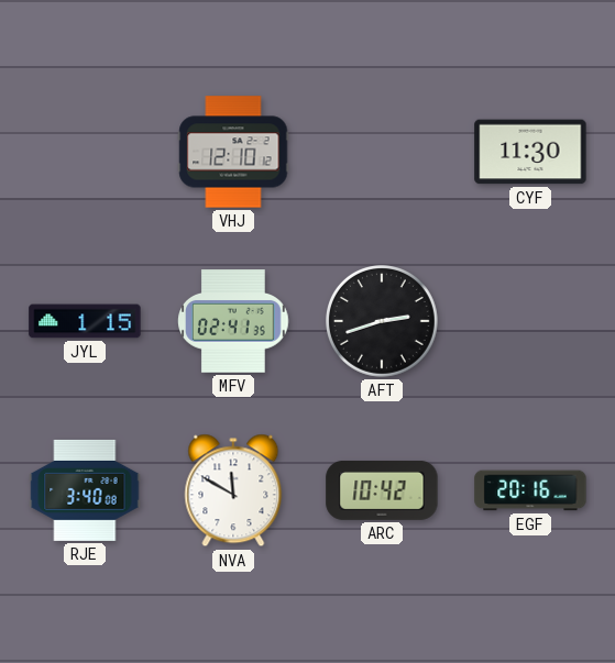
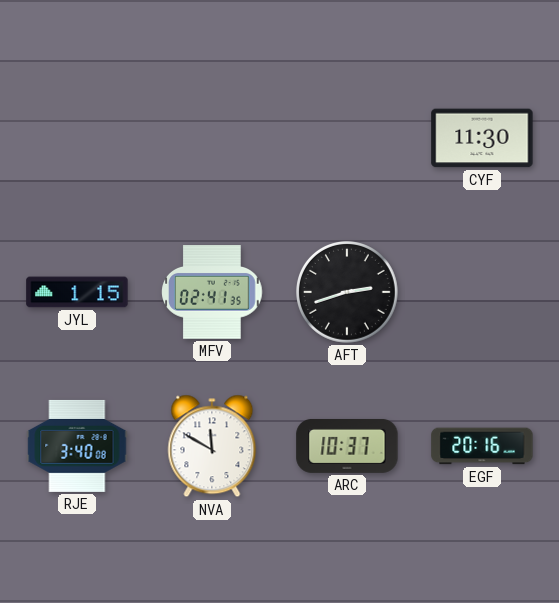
VHJ: 12:10 -> none
ARC: 10:42 -> 10:37
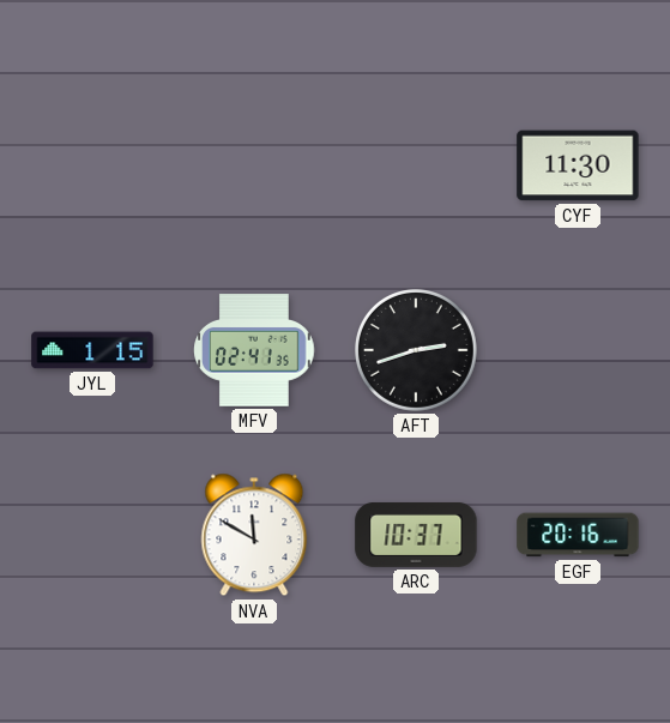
RJE: 3:40 -> none
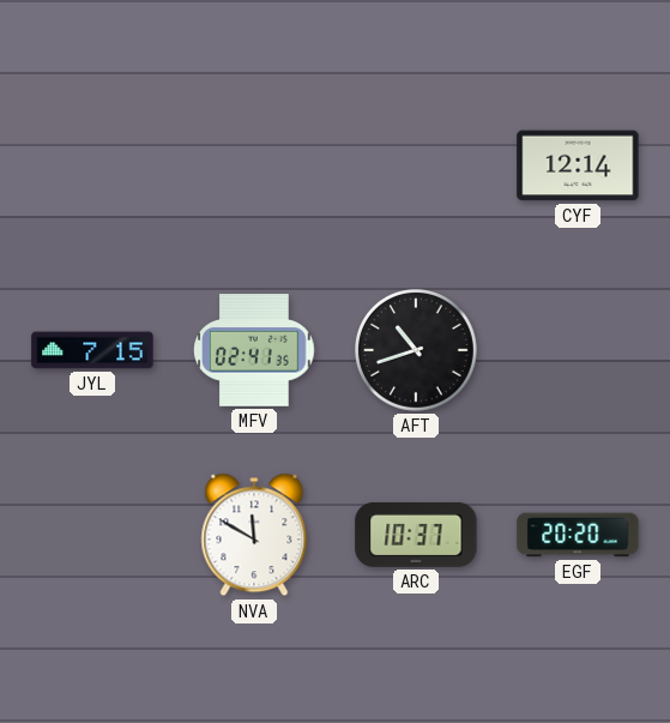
CYF: 11:30 -> 12:14
JYL: 1:15 -> 7:15
AFT: 2:42 -> 10:42
EGF: 20:16 -> 20:20
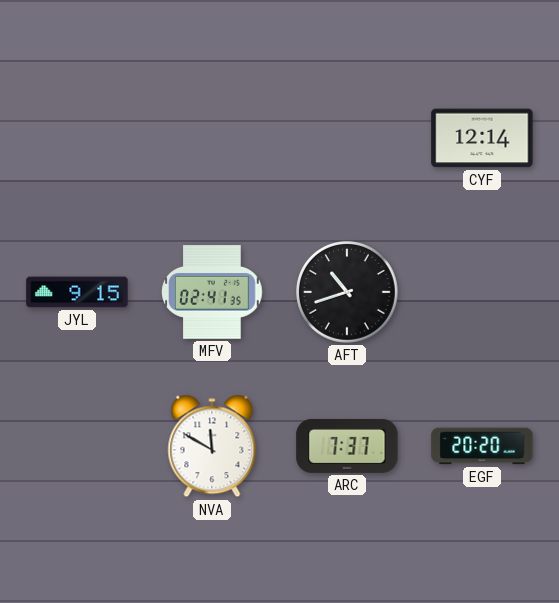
JYL: 7:15 -> 9:15
ARC: 10:37 -> 7:37
